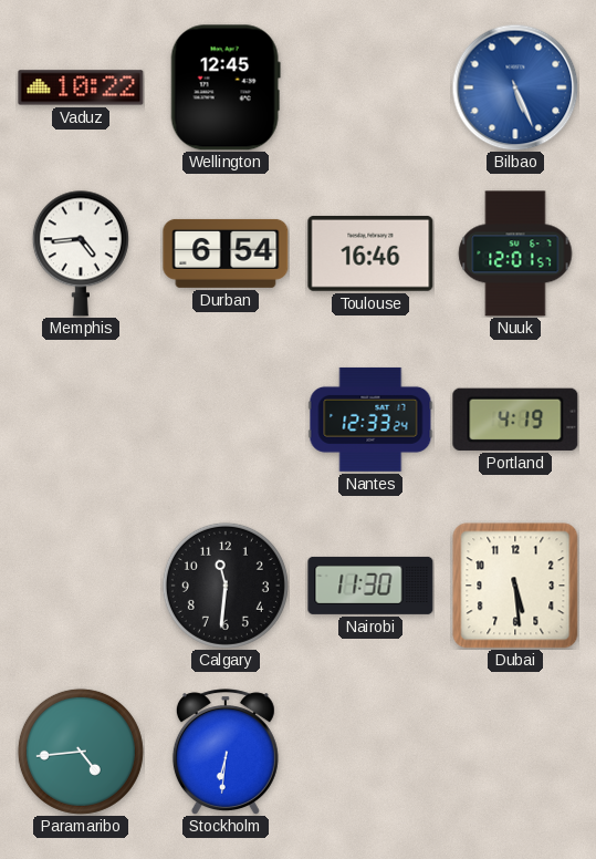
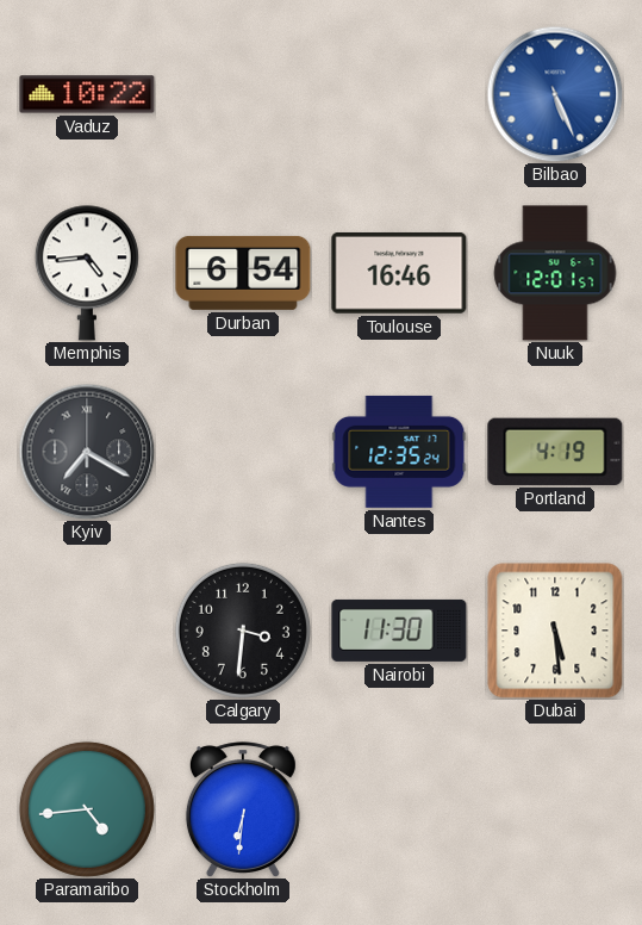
Wellington: 12:45 -> none
Kyiv: none -> 7:20
Nantes: 12:33 -> 12:35
Calgary: 11:31 -> 3:31
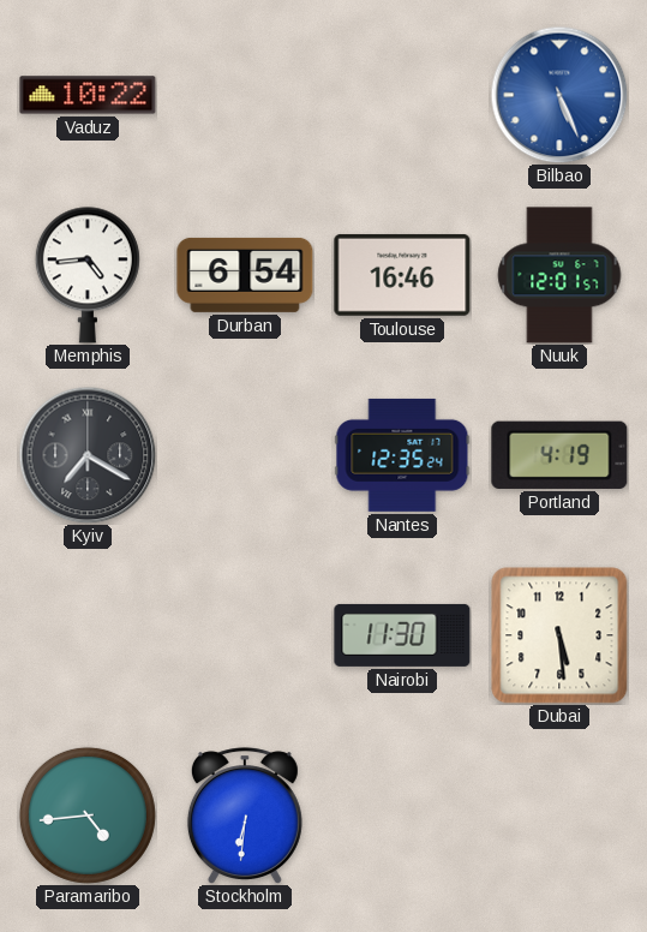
Calgary: 3:31 -> none
